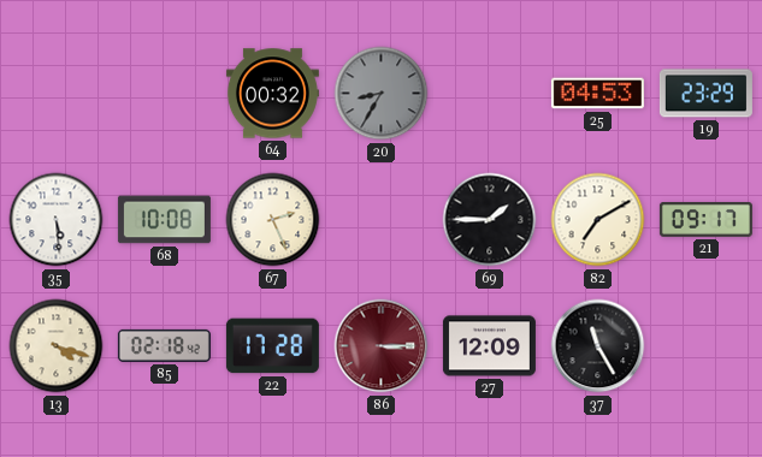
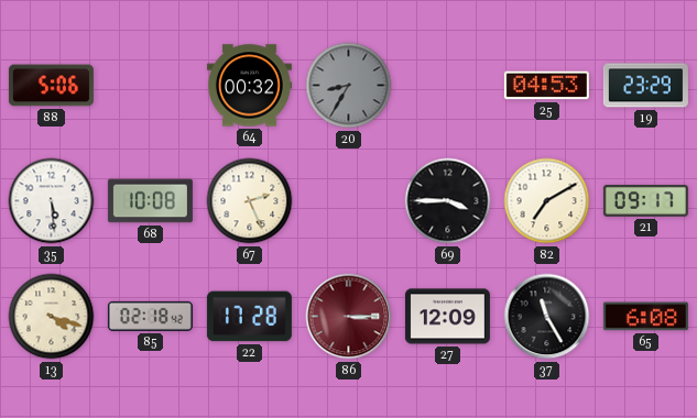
88: none -> 5:06
69: 1:45 -> 3:45
65: none -> 6:08
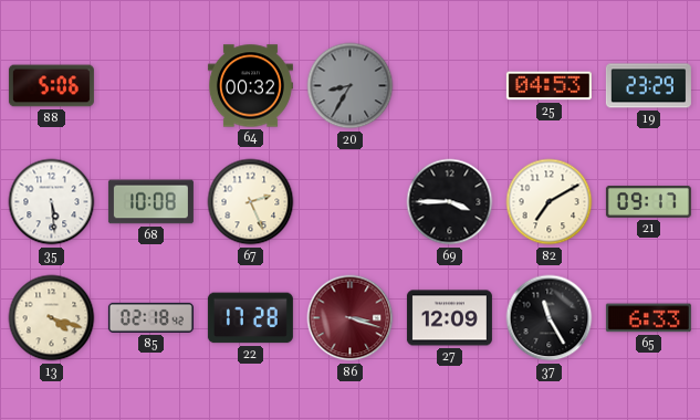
86: 3:15 -> 3:18
65: 6:08 -> 6:33
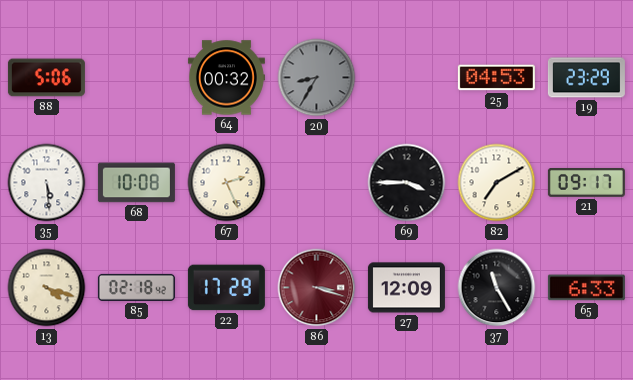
22: 17:28 -> 17:29
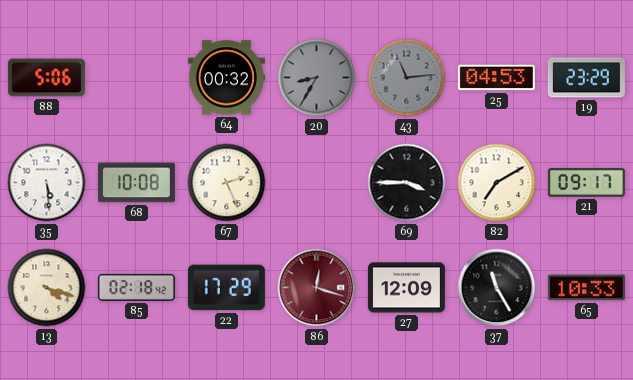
43: none -> 11:14
86: 3:18 -> 12:18
65: 6:33 -> 10:33
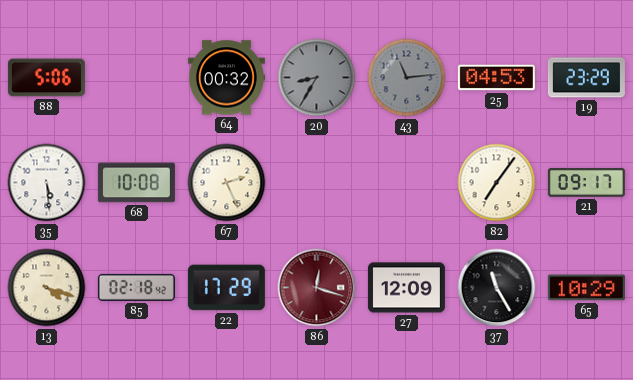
69: 3:45 -> none
82: 7:10 -> 7:06
65: 10:33 -> 10:29
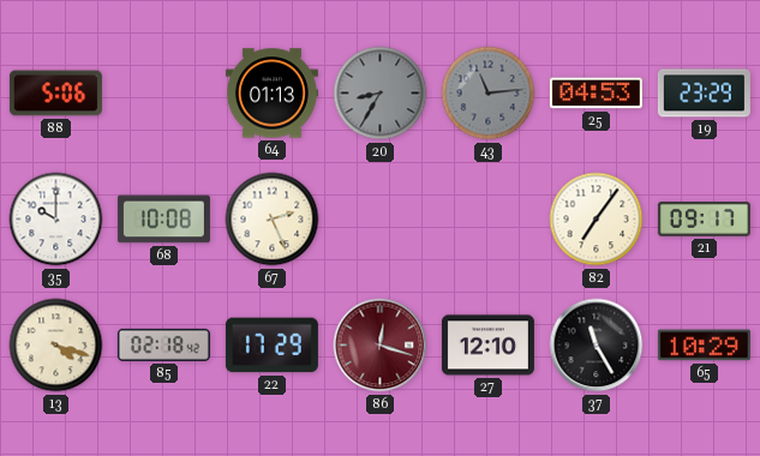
64: 00:32 -> 01:13
35: 5:29 -> 10:00
27: 12:09 -> 12:10
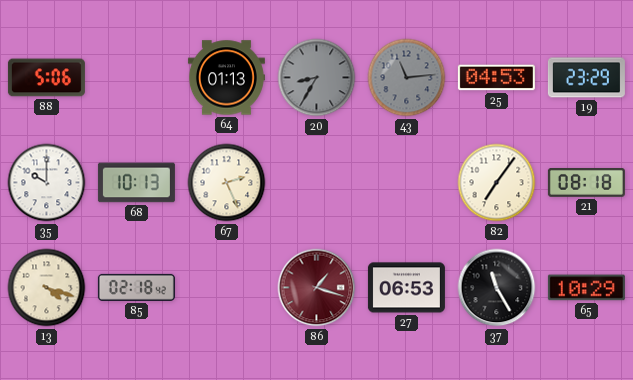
68: 10:08 -> 10:13
21: 09:17 -> 08:18
22: 17:29 -> none
86: 12:18 -> 1:18
27: 12:10 -> 06:53
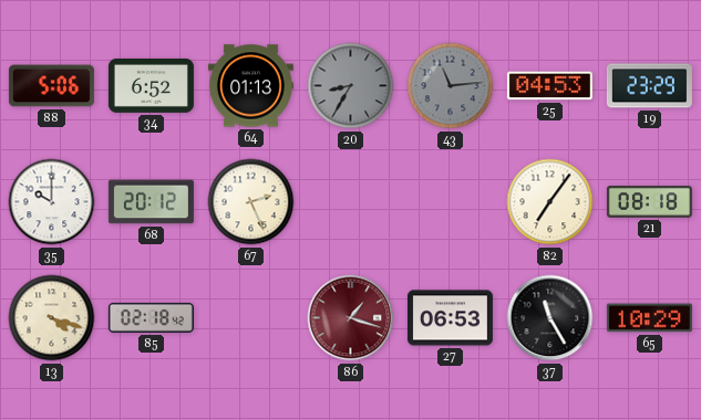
34: none -> 6:52
68: 10:13 -> 20:12
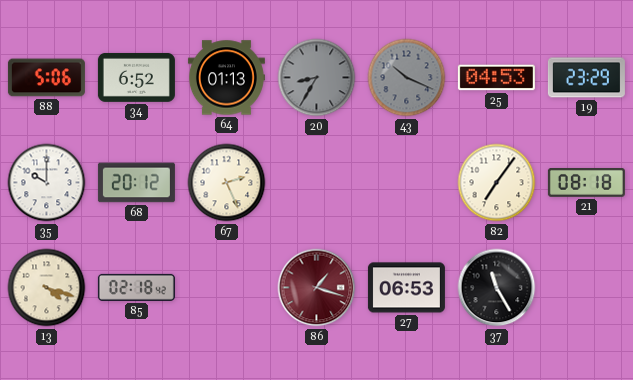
43: 11:14 -> 10:19
65: 10:29 -> none
